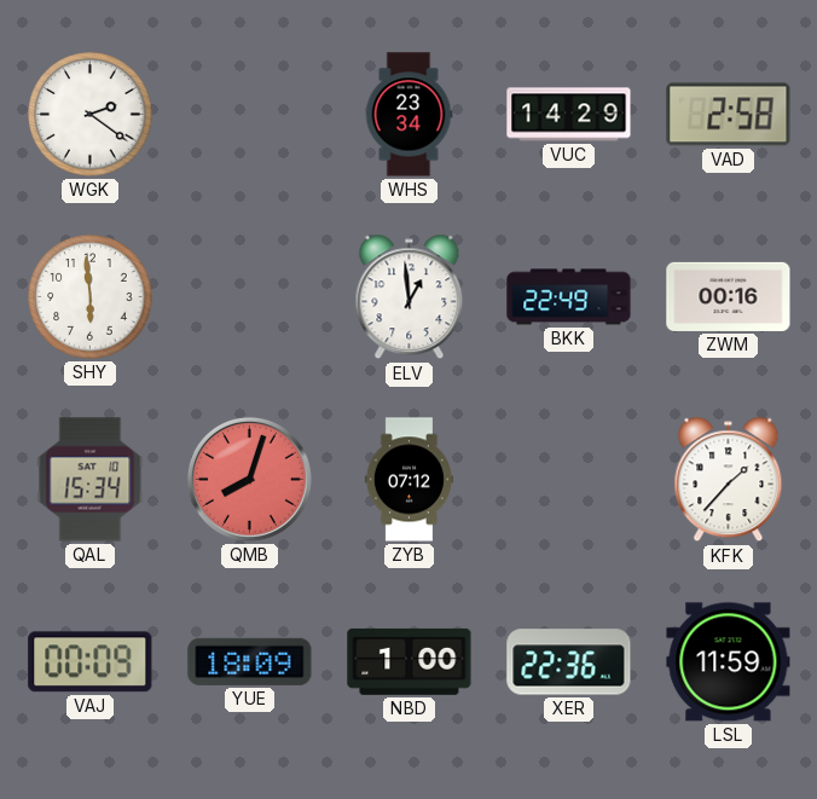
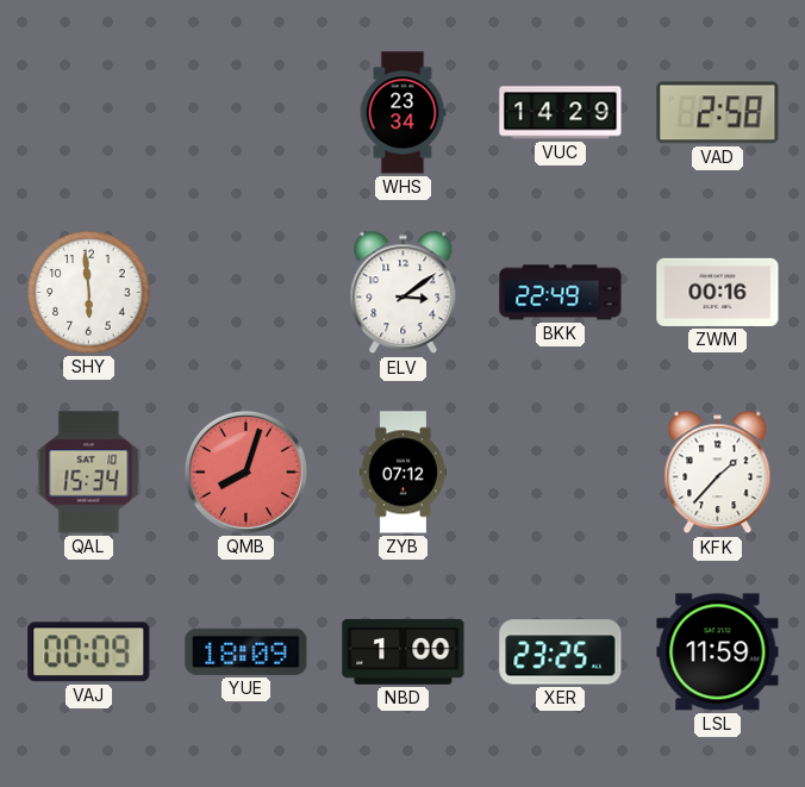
WGK: 2:21 -> none
ELV: 12:59 -> 3:09
XER: 22:36 -> 23:25
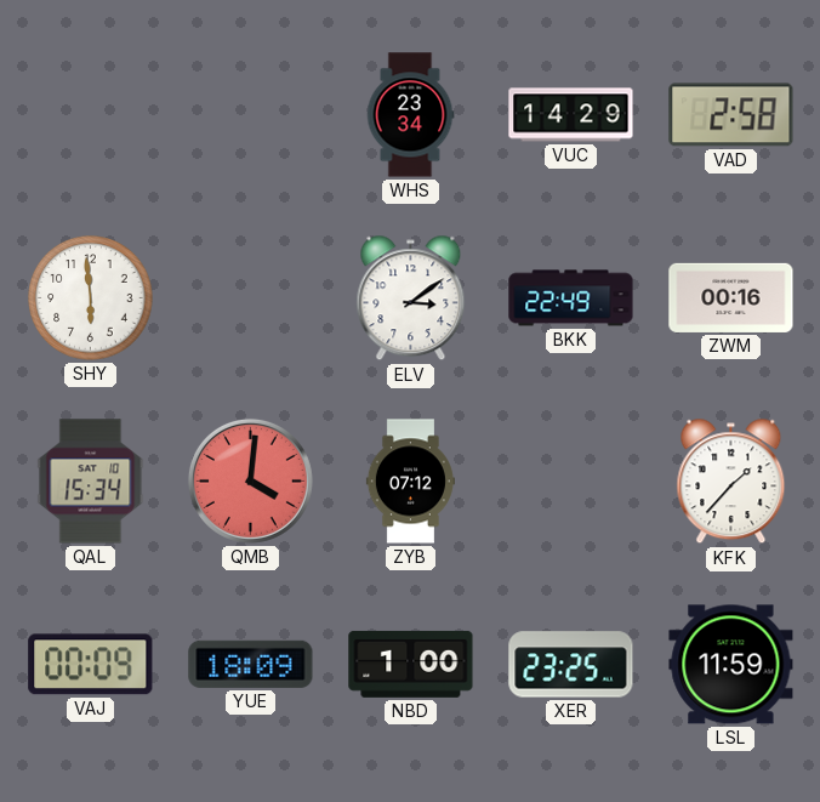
QMB: 8:03 -> 4:01
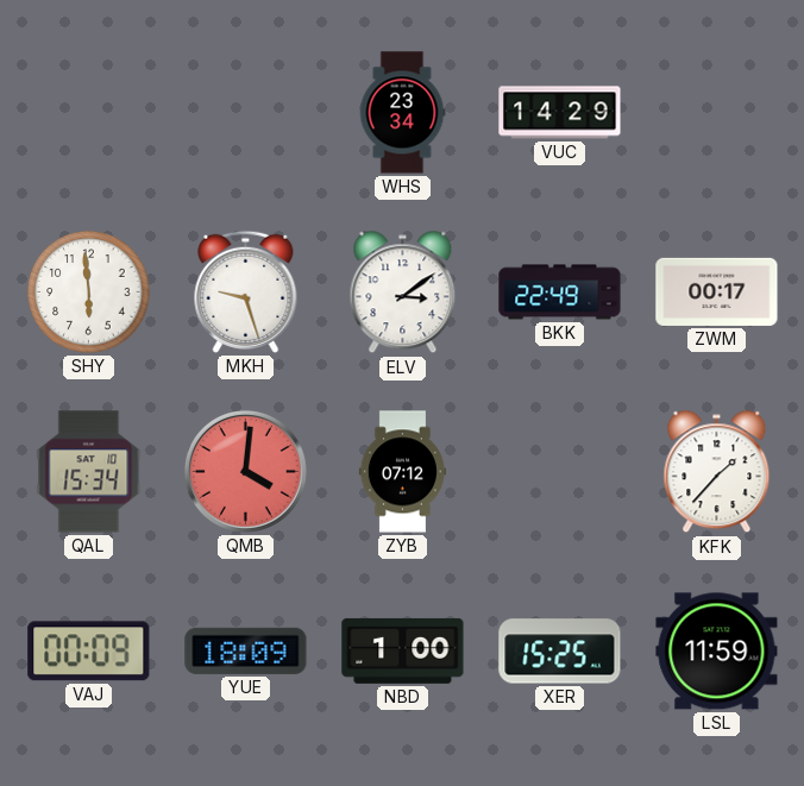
VAD: 2:58 -> none
MKH: none -> 9:27
ZWM: 00:16 -> 00:17
XER: 23:25 -> 15:25
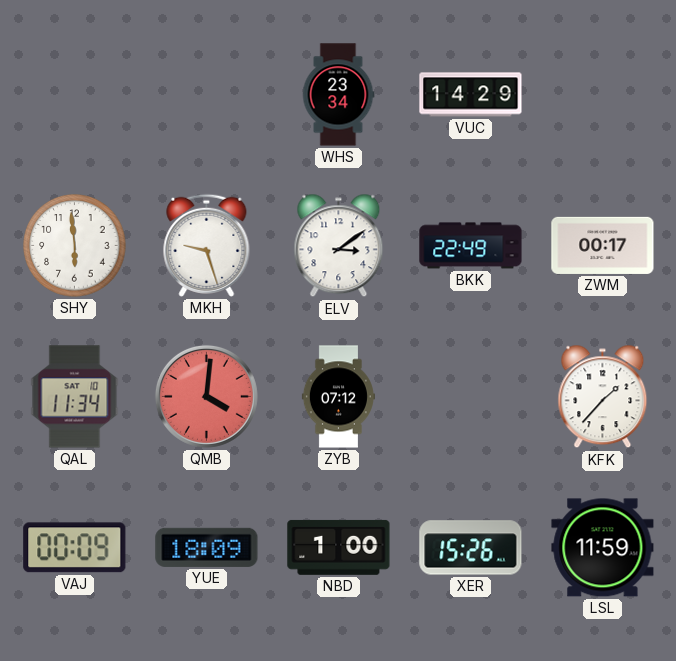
QAL: 15:34 -> 11:34
XER: 15:25 -> 15:26
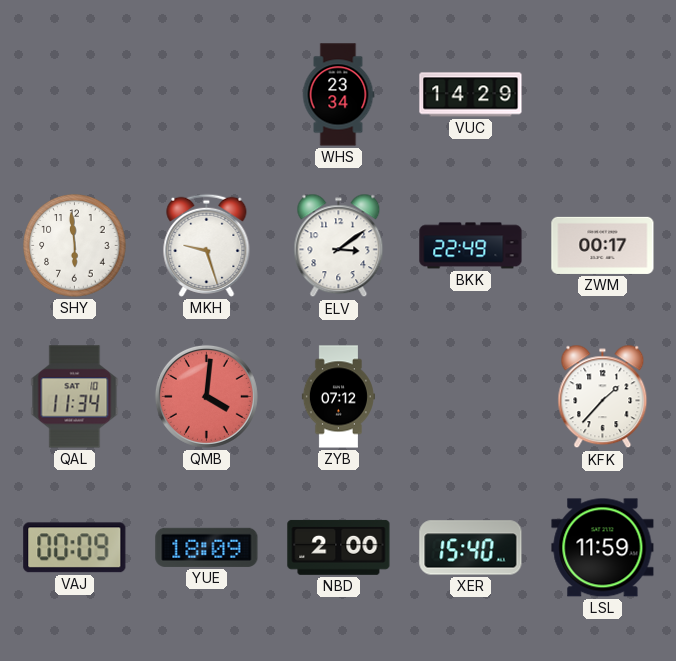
NBD: 1:00 -> 2:00
XER: 15:26 -> 15:40
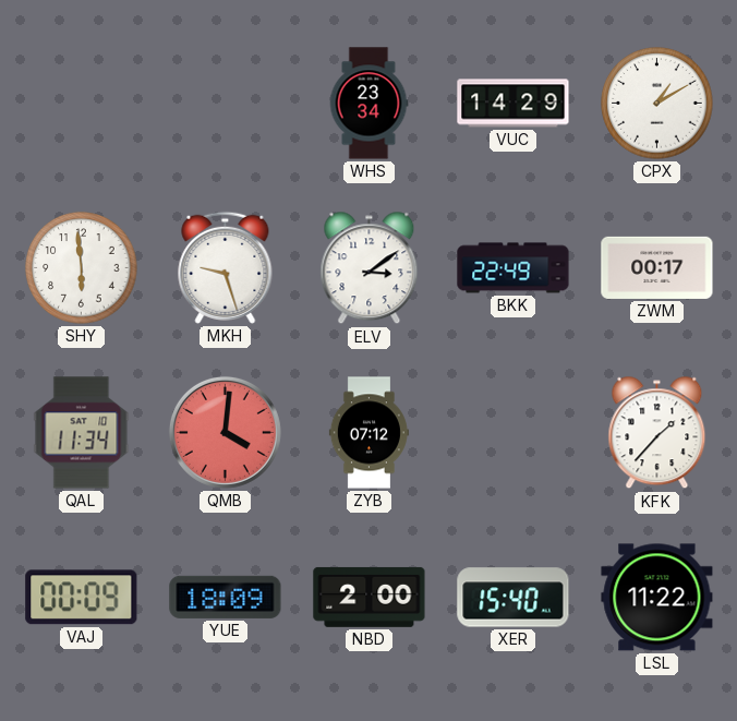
CPX: none -> 1:10
LSL: 11:59 -> 11:22
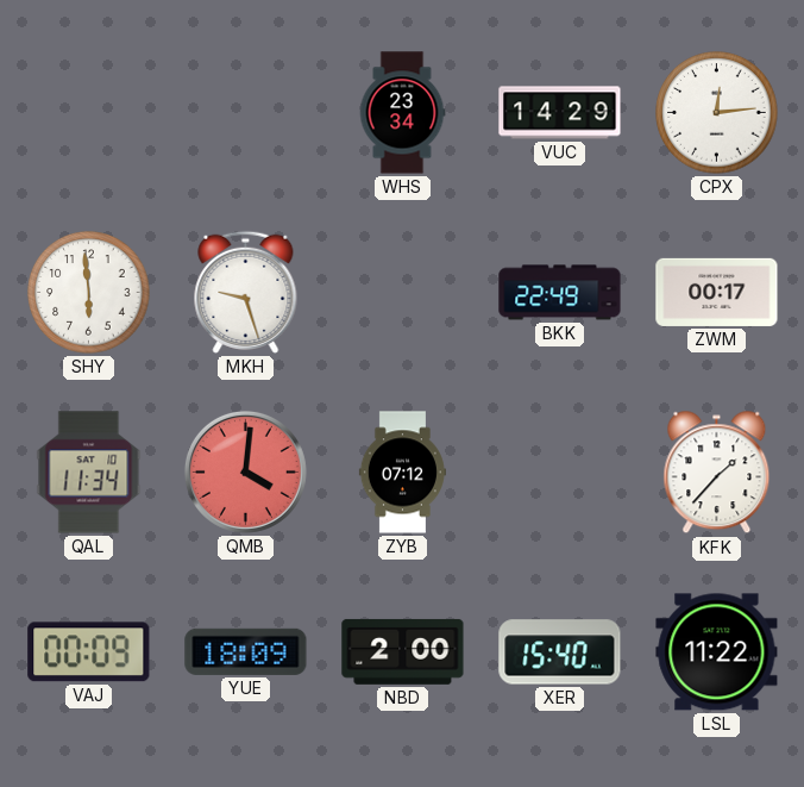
CPX: 1:10 -> 12:14
ELV: 3:09 -> none
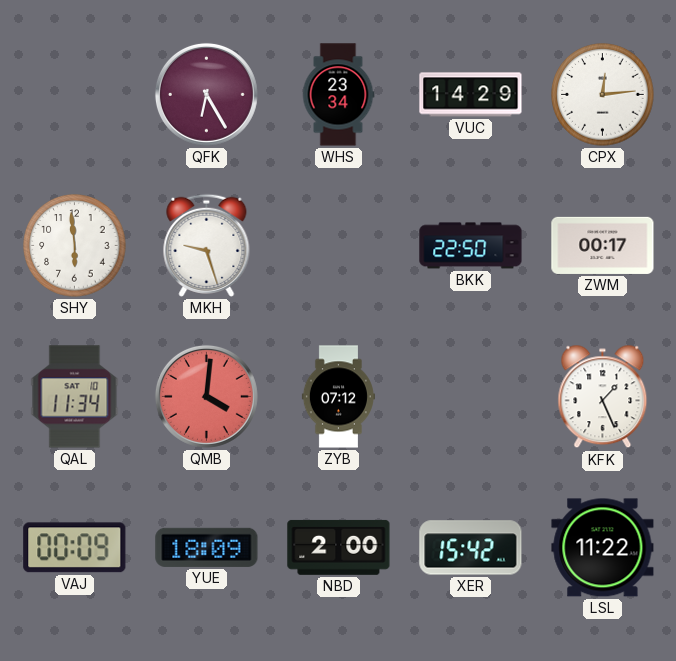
QFK: none -> 6:25
BKK: 22:49 -> 22:50
KFK: 1:37 -> 1:26
XER: 15:40 -> 15:42
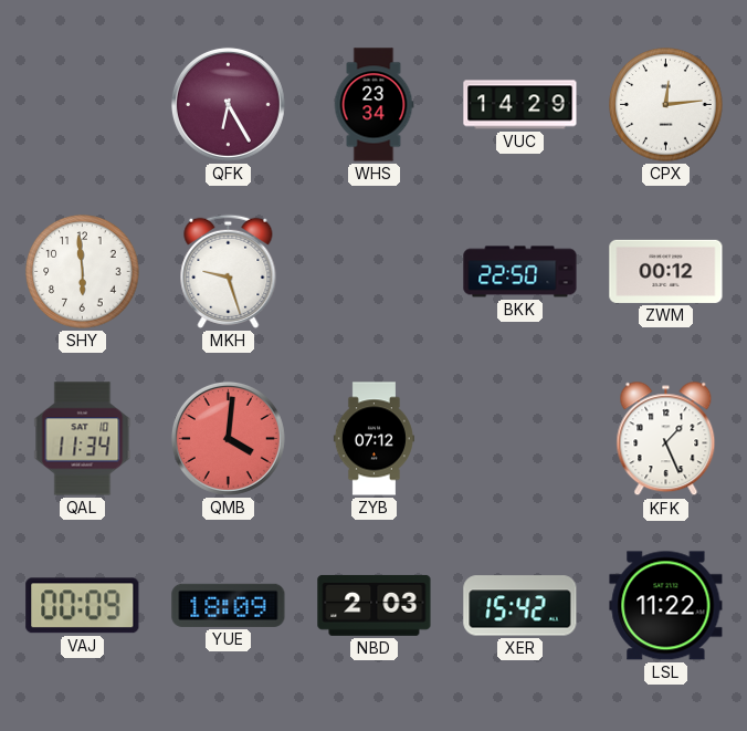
ZWM: 00:17 -> 00:12
NBD: 2:00 -> 2:03
